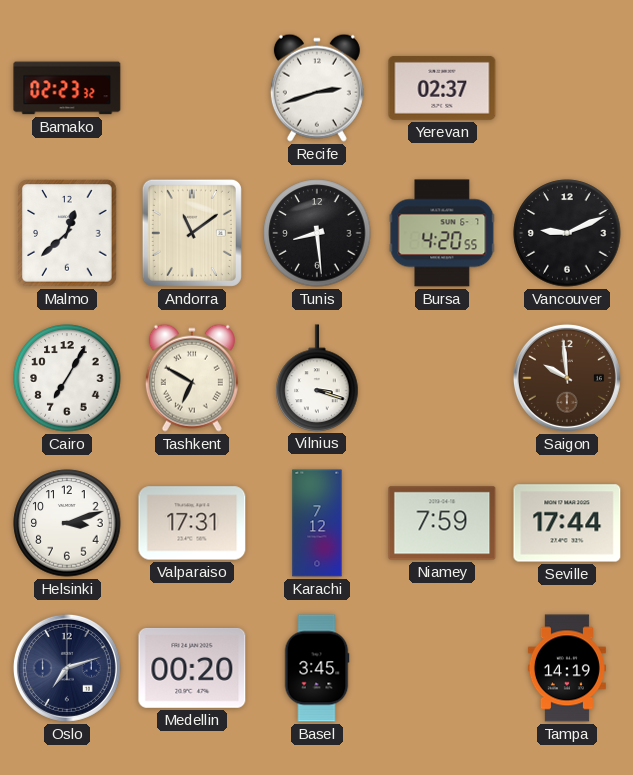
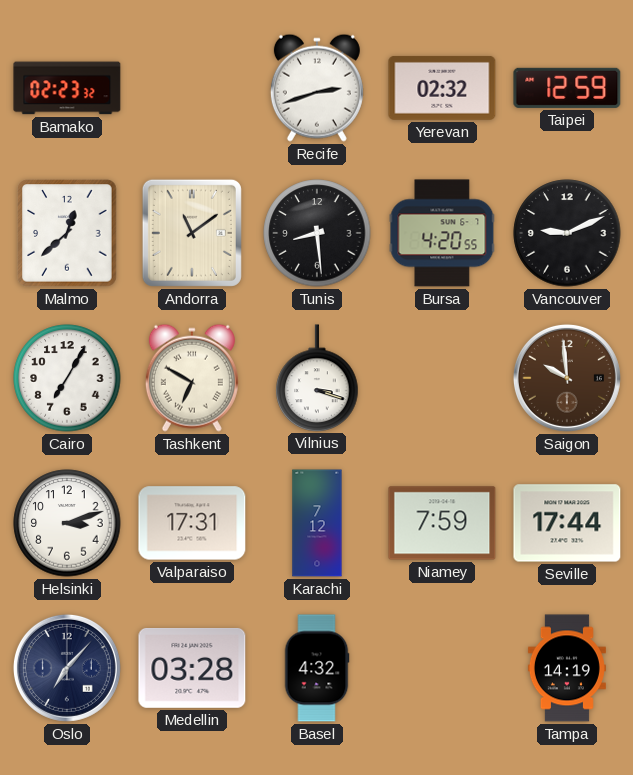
Yerevan: 02:37 -> 02:32
Taipei: none -> 12:59
Oslo: 7:12 -> 7:07
Medellin: 00:20 -> 03:28
Basel: 3:45 -> 4:32
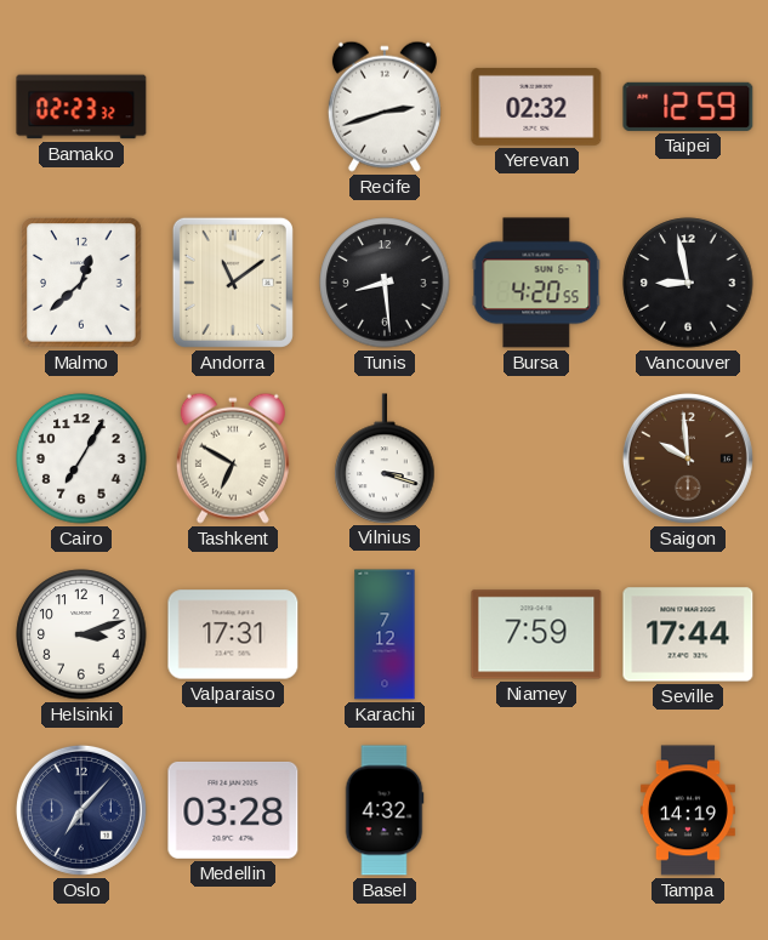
Vancouver: 9:11 -> 8:58
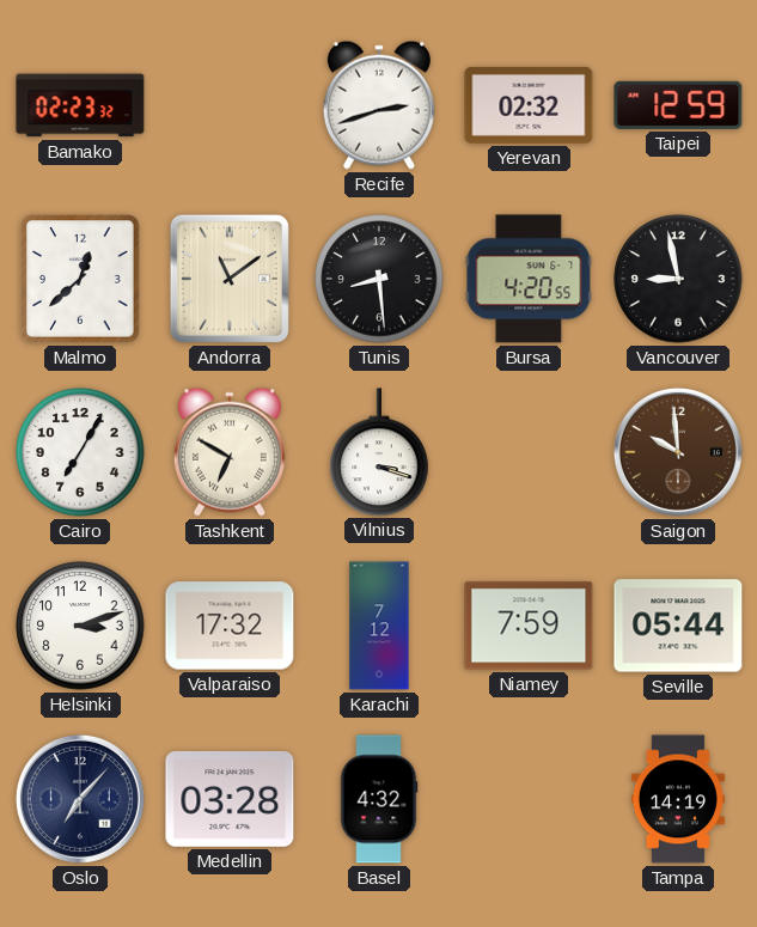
Valparaiso: 17:31 -> 17:32
Seville: 17:44 -> 05:44
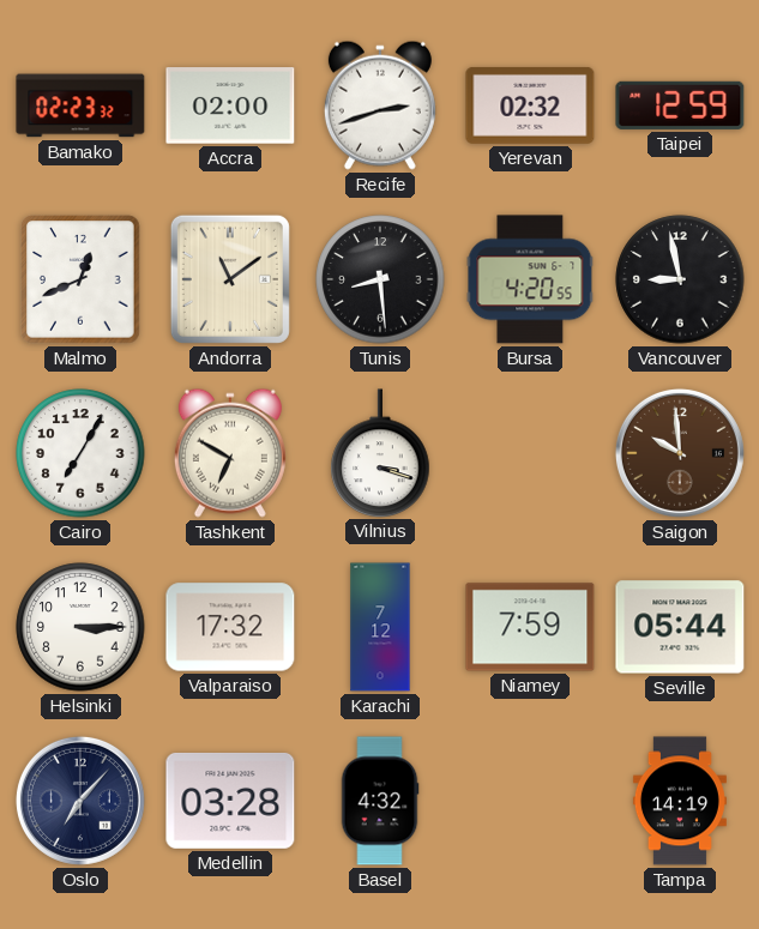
Accra: none -> 02:00
Malmo: 12:38 -> 12:41
Helsinki: 3:12 -> 3:15
